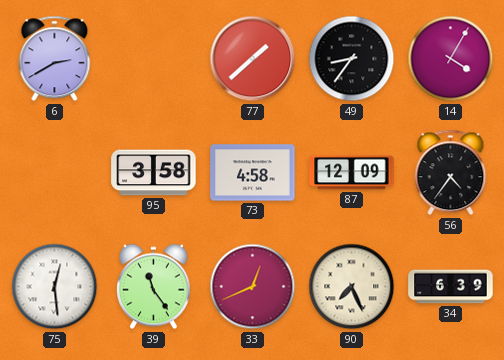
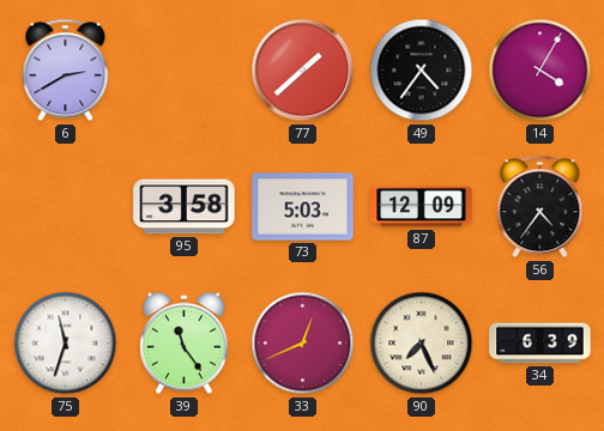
49: 8:36 -> 4:36
73: 4:58 -> 5:03
75: 12:29 -> 11:33
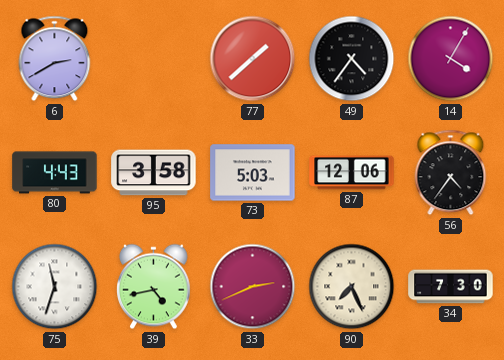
80: none -> 4:43
87: 12:09 -> 12:06
39: 11:24 -> 4:43
33: 12:41 -> 2:41
34: 6:39 -> 7:30
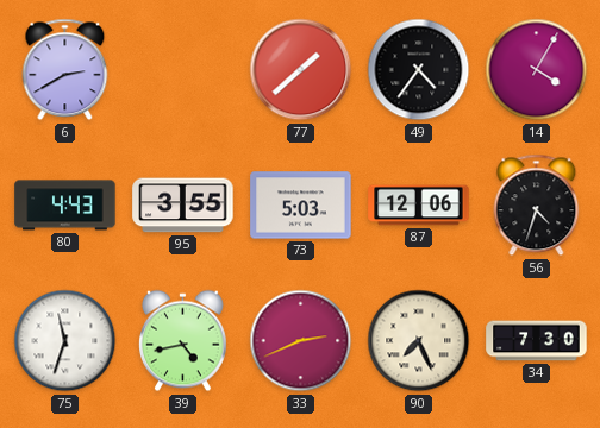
95: 3:58 -> 3:55
56: 4:36 -> 4:33
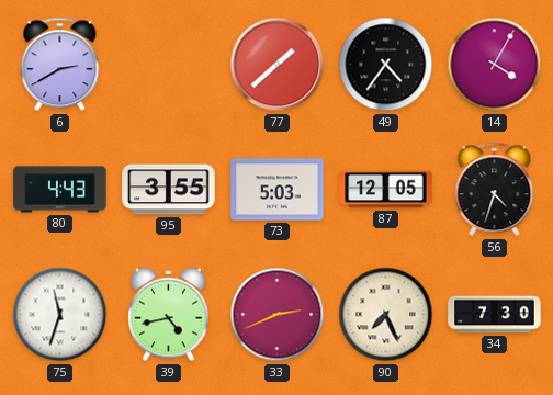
87: 12:06 -> 12:05
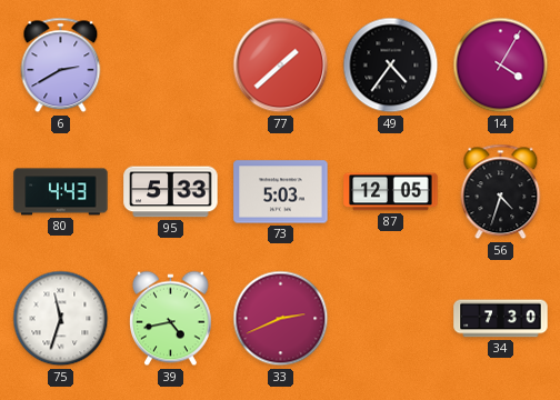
95: 3:55 -> 5:33
90: 7:26 -> none
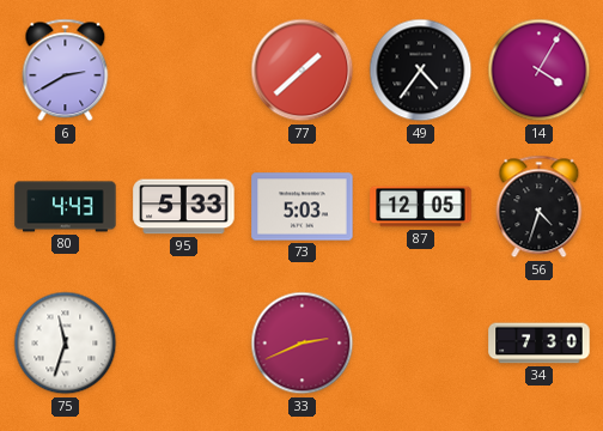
39: 4:43 -> none
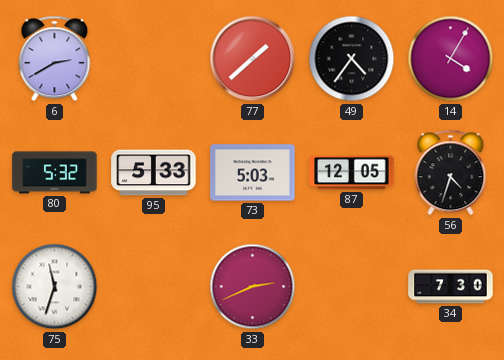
80: 4:43 -> 5:32
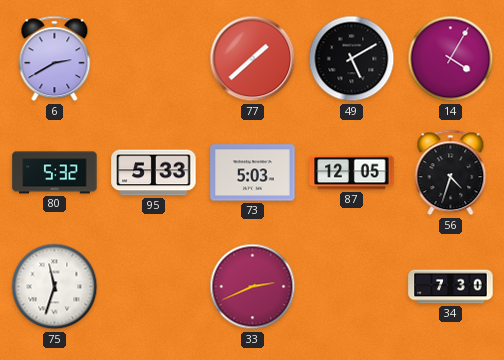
49: 4:36 -> 5:10
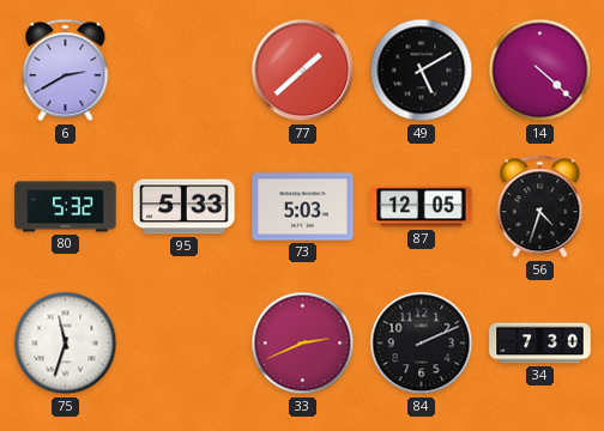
14: 4:05 -> 4:22
84: none -> 2:11
